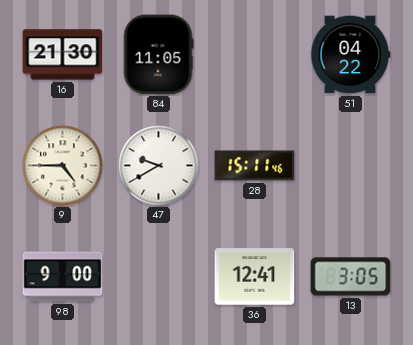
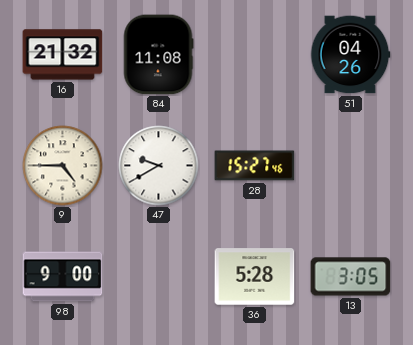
16: 21:30 -> 21:32
84: 11:05 -> 11:08
51: 04:22 -> 04:26
28: 15:11 -> 15:27
36: 12:41 -> 5:28
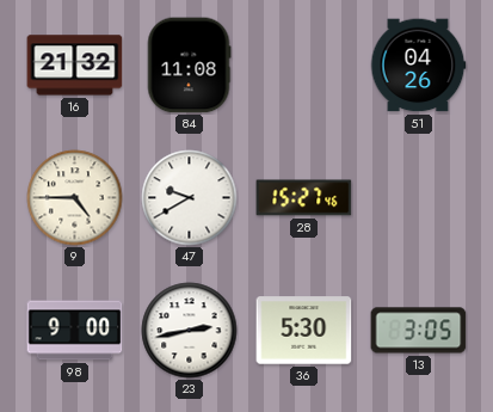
23: none -> 2:43
36: 5:28 -> 5:30
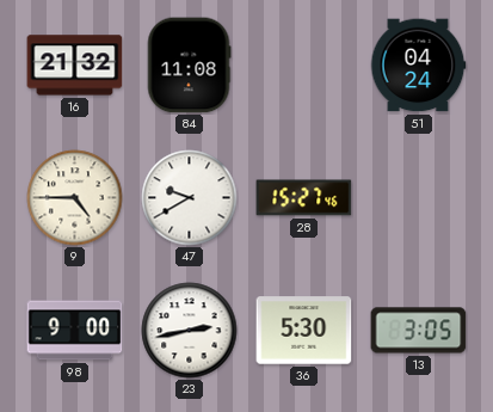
51: 04:26 -> 04:24
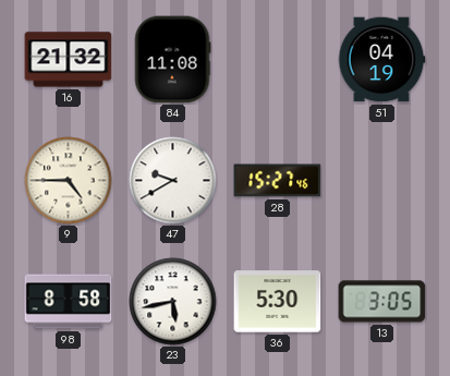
51: 04:24 -> 04:19
98: 9:00 -> 8:58
23: 2:43 -> 5:43
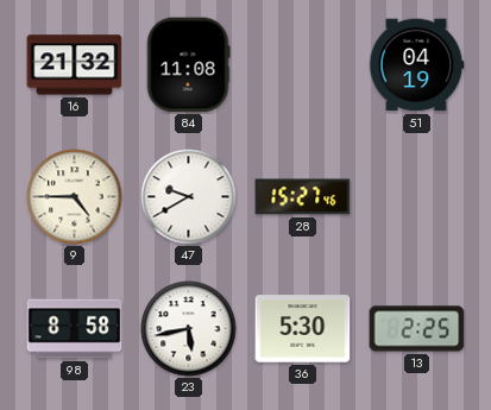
13: 3:05 -> 2:25
